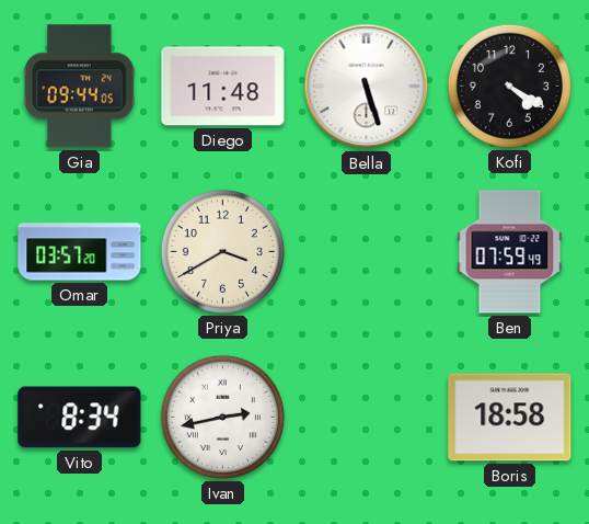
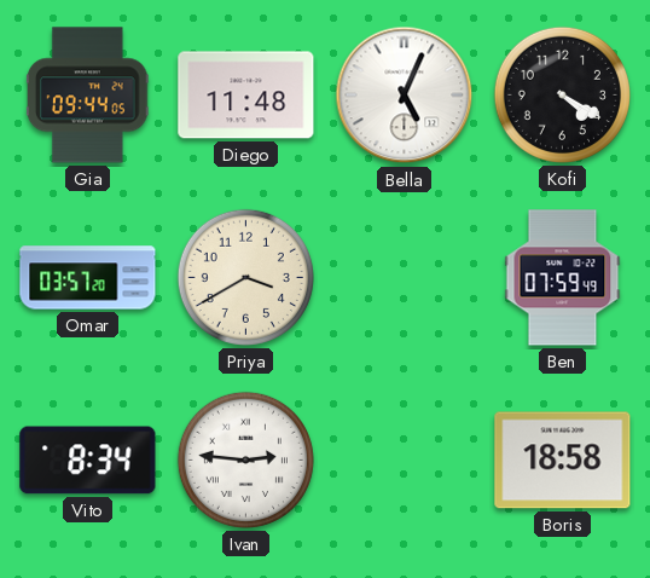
Bella: 5:27 -> 5:04
Ivan: 2:43 -> 2:46
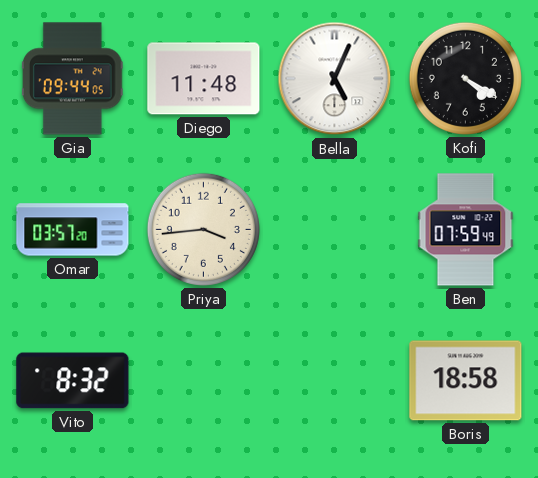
Priya: 3:40 -> 3:44
Vito: 8:34 -> 8:32
Ivan: 2:46 -> none
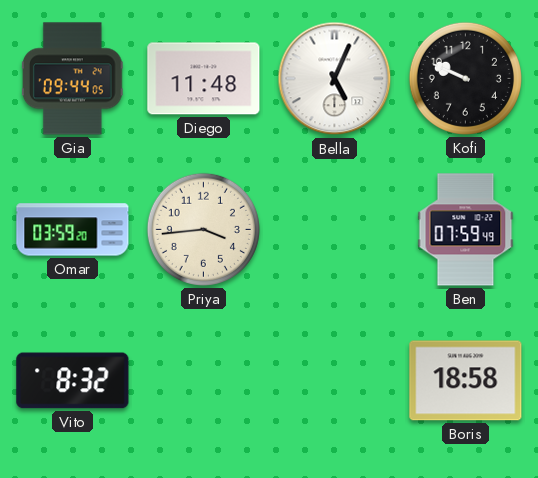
Kofi: 4:20 -> 9:49
Omar: 03:57 -> 03:59
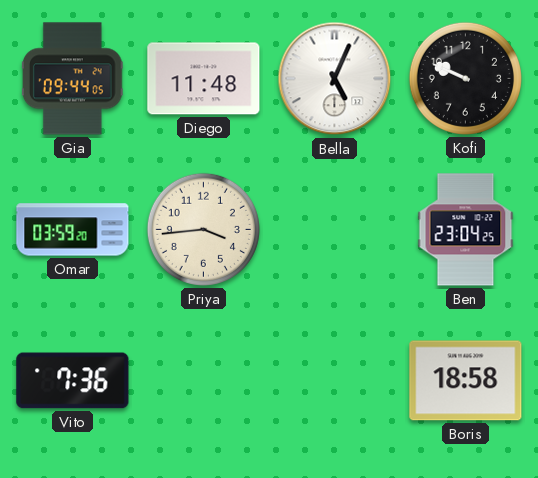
Ben: 07:59 -> 23:04
Vito: 8:32 -> 7:36
